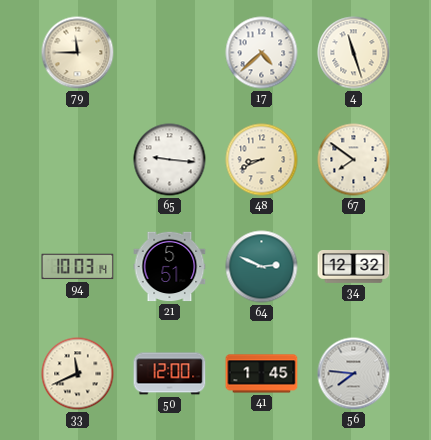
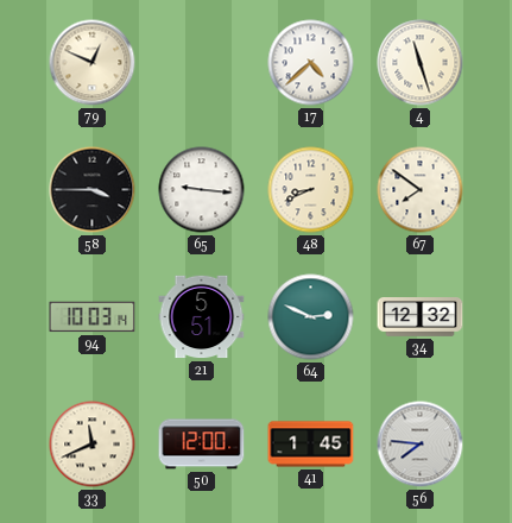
79: 11:45 -> 12:49
58: none -> 3:45
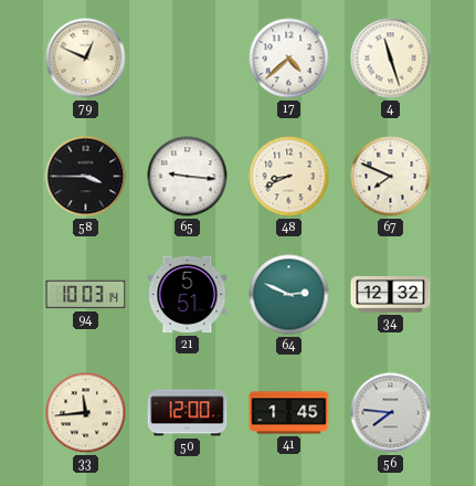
67: 7:51 -> 7:49
33: 11:41 -> 11:44
